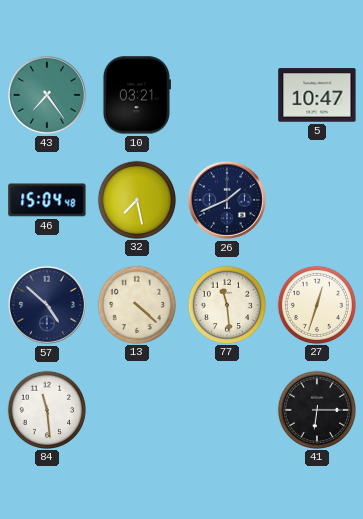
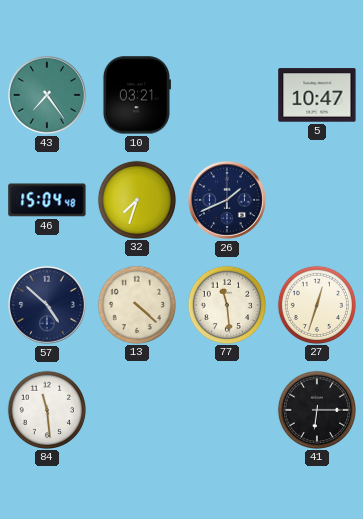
32: 7:28 -> 7:33
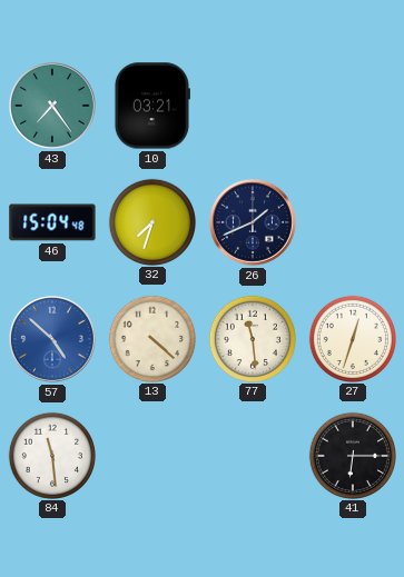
5: 10:47 -> none
57 dial: navy -> blue
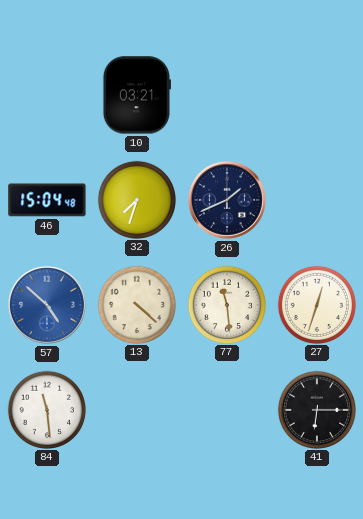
43: 7:24 -> none
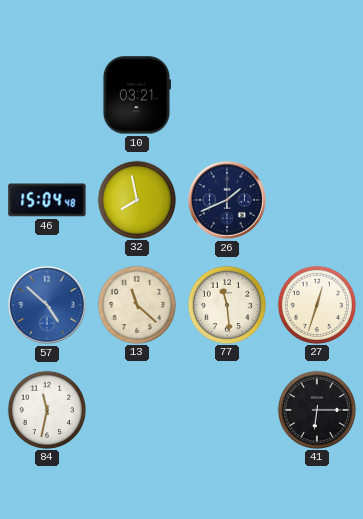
32: 7:33 -> 7:58
13: 4:22 -> 11:22
84: 11:29 -> 11:32
